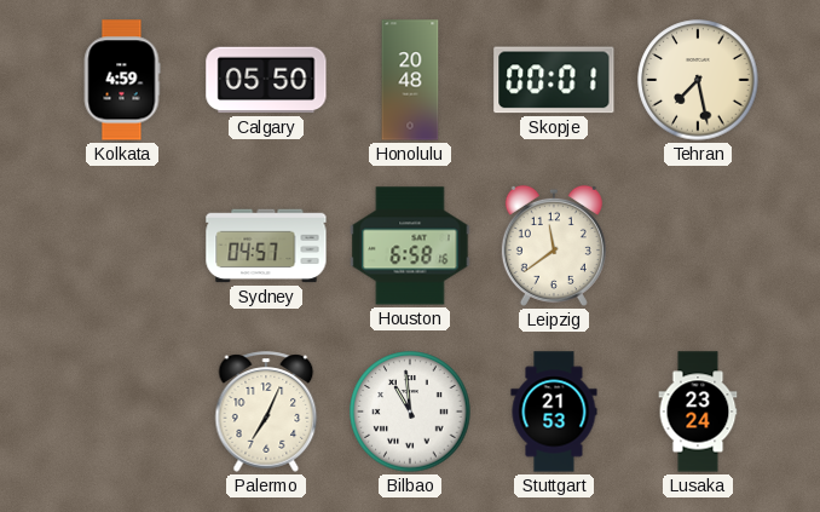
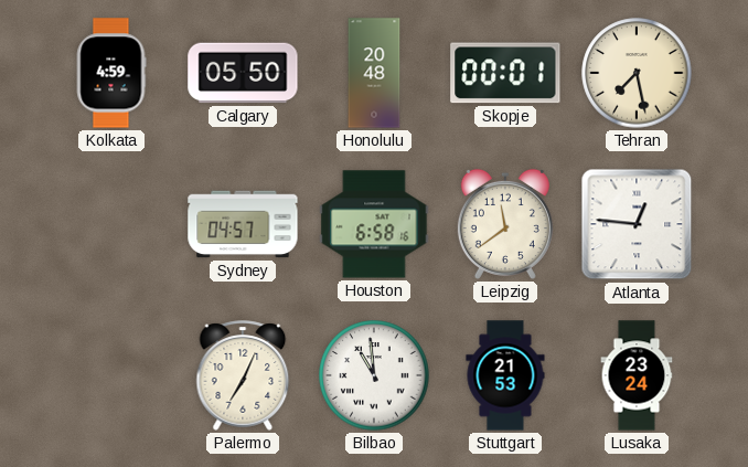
Atlanta: none -> 12:46
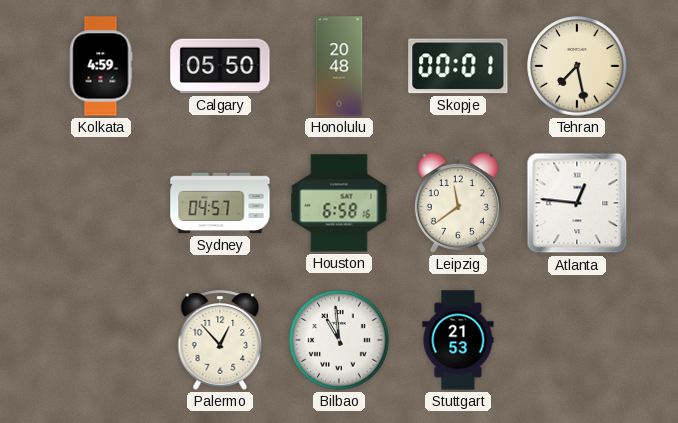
Palermo: 7:04 -> 12:53
Lusaka: 23:24 -> none
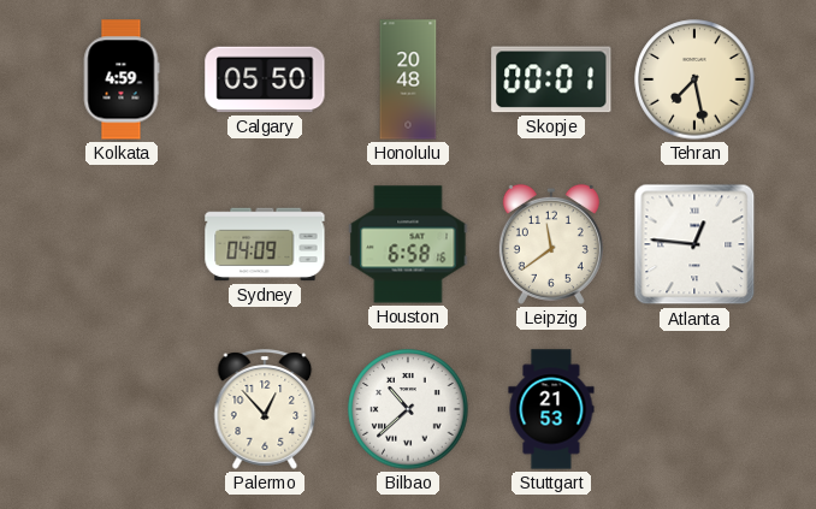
Sydney: 04:57 -> 04:09
Bilbao: 10:59 -> 10:38
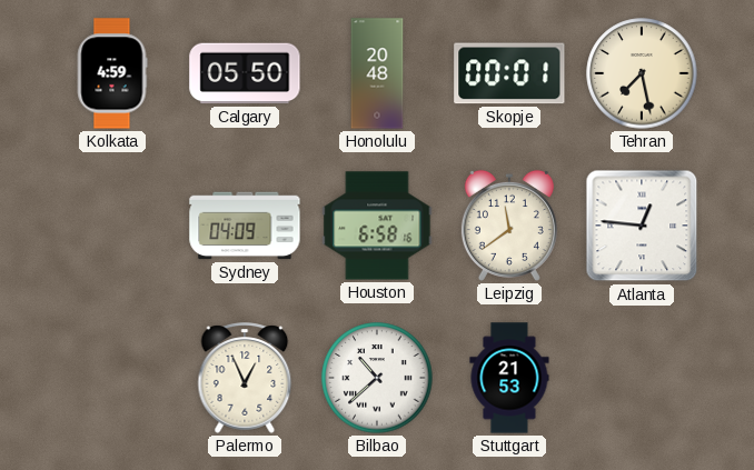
Palermo: 12:53 -> 12:56
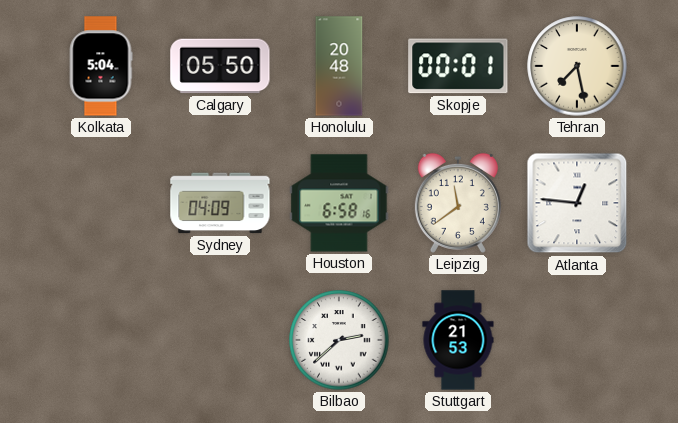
Kolkata: 4:59 -> 5:04
Palermo: 12:56 -> none
Bilbao: 10:38 -> 2:38
